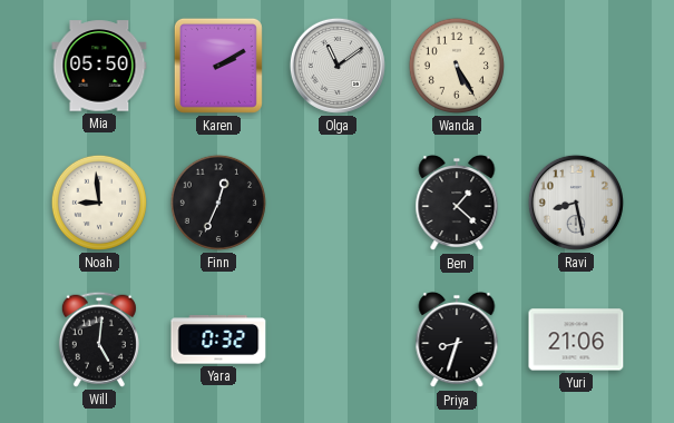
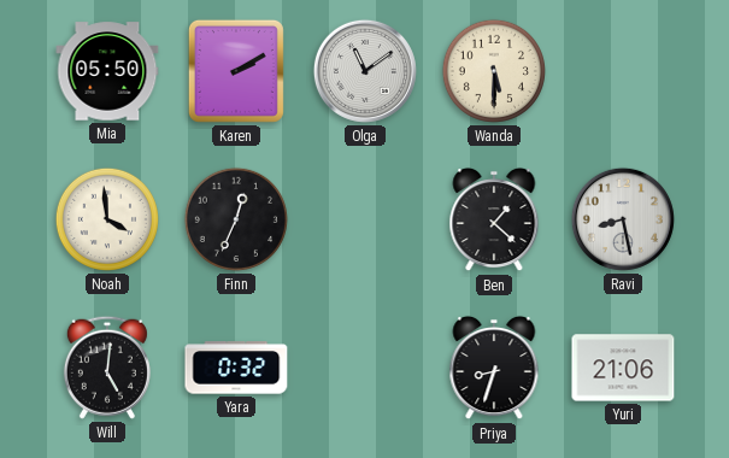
Wanda: 5:25 -> 5:30
Noah: 8:59 -> 3:59
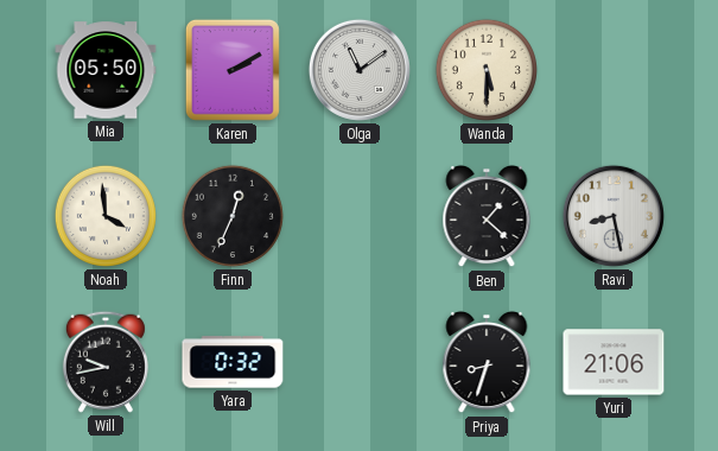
Will: 5:01 -> 9:43
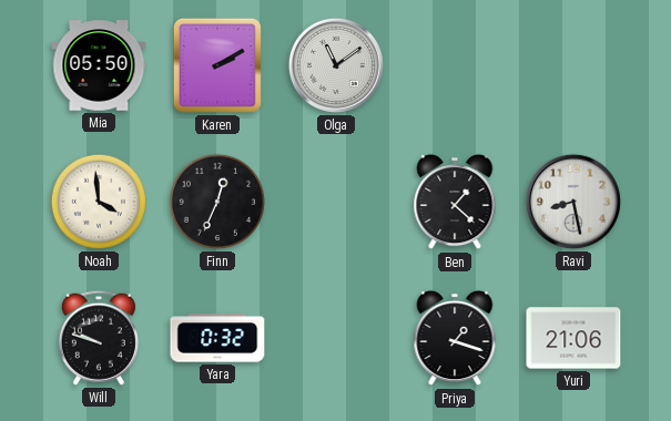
Wanda: 5:30 -> none
Will: 9:43 -> 9:48
Priya: 8:33 -> 1:18
